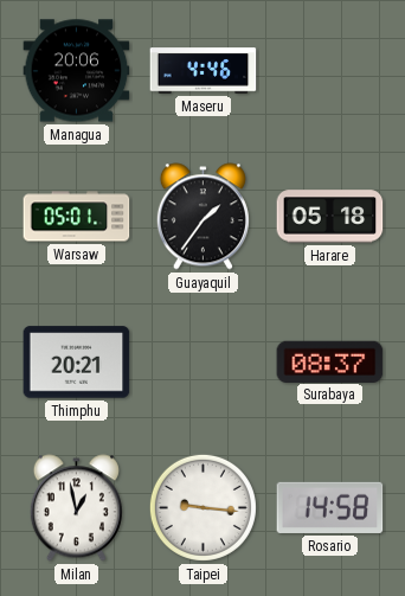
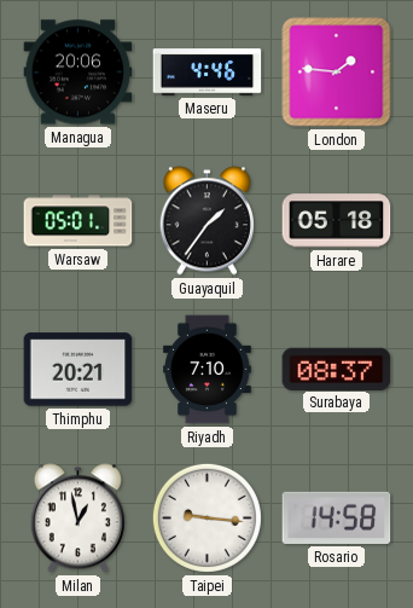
London: none -> 1:46
Riyadh: none -> 7:10
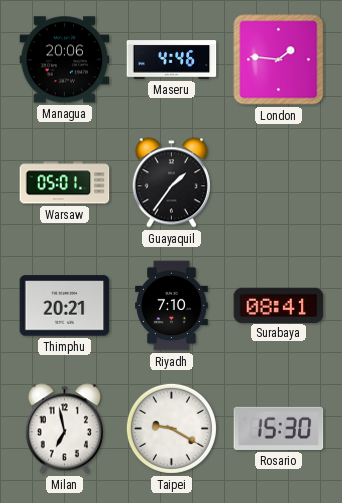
Harare: 05:18 -> none
Surabaya: 08:37 -> 08:41
Milan: 12:58 -> 6:58
Taipei: 9:16 -> 9:20
Rosario: 14:58 -> 15:30
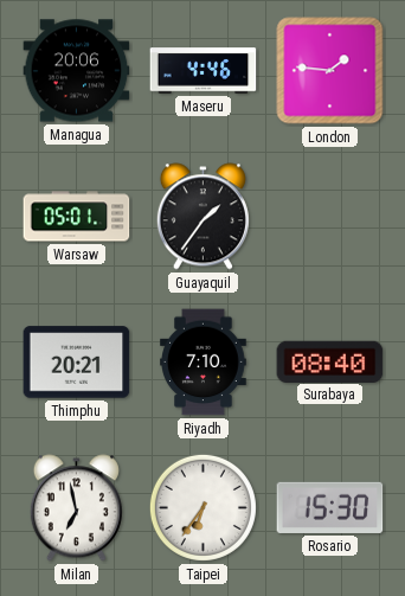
Surabaya: 08:41 -> 08:40
Taipei: 9:20 -> 6:36
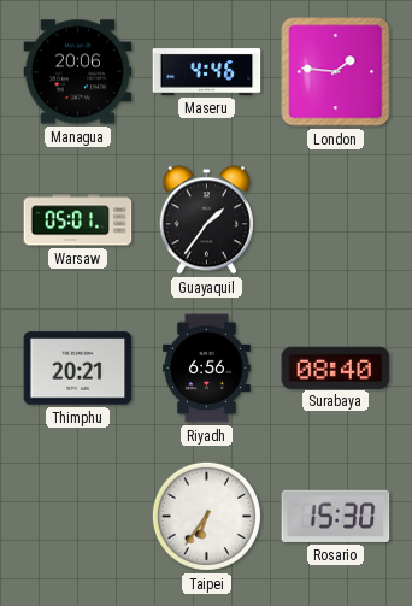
Riyadh: 7:10 -> 6:56
Milan: 6:58 -> none
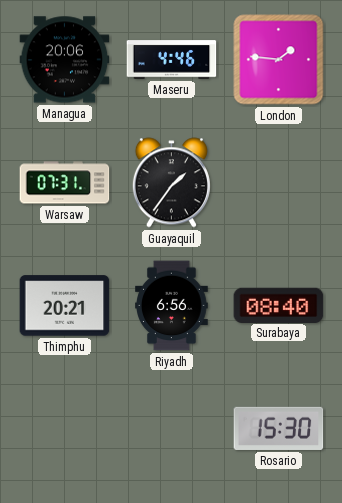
Warsaw: 05:01 -> 07:31
Taipei: 6:36 -> none
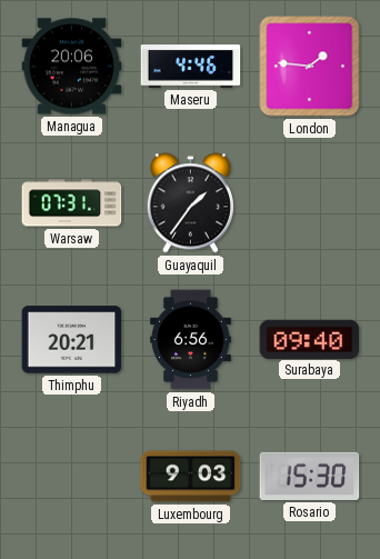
Surabaya: 08:40 -> 09:40
Luxembourg: none -> 9:03
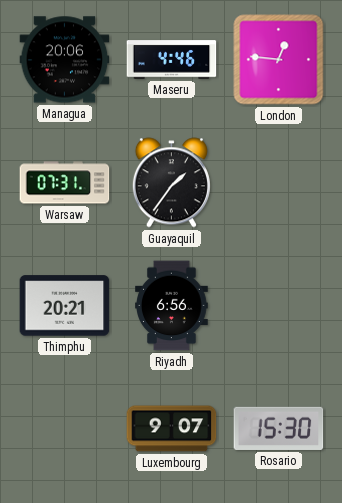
London: 1:46 -> 12:46
Surabaya: 09:40 -> none
Luxembourg: 9:03 -> 9:07
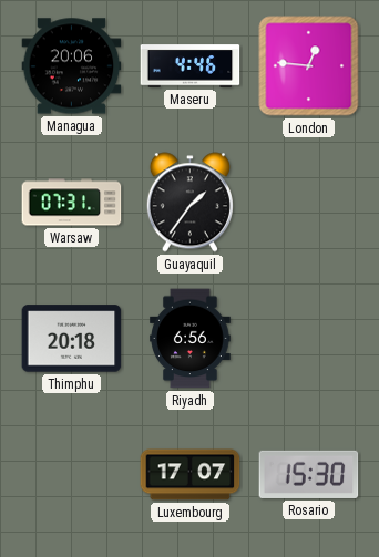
Thimphu: 20:21 -> 20:18
Luxembourg: 9:07 -> 17:07
